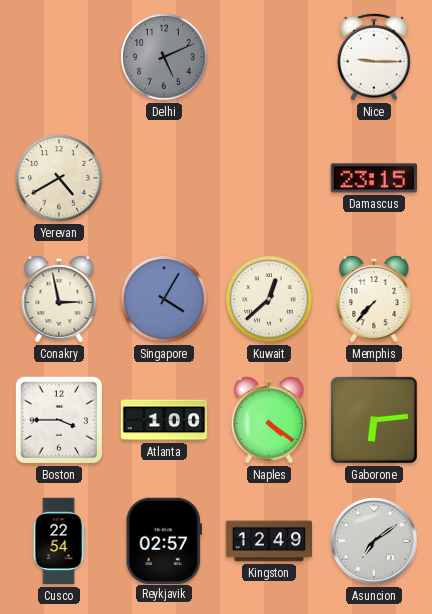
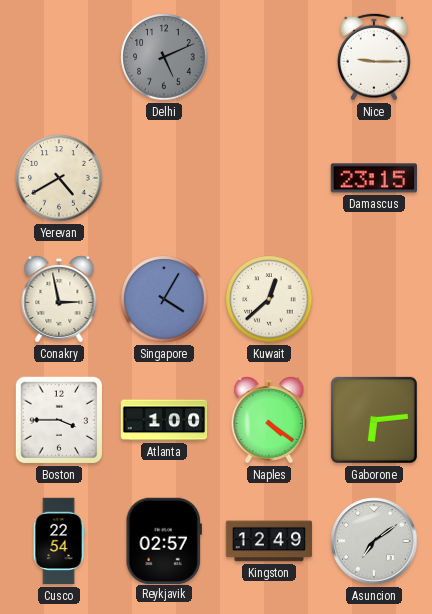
Memphis: 7:37 -> none
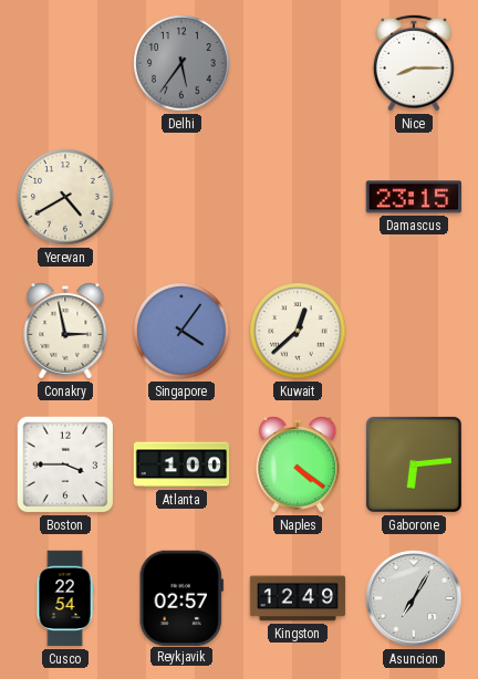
Delhi: 5:11 -> 5:36
Nice: 9:15 -> 8:15
Singapore: 4:05 -> 4:06
Asuncion: 7:09 -> 7:05
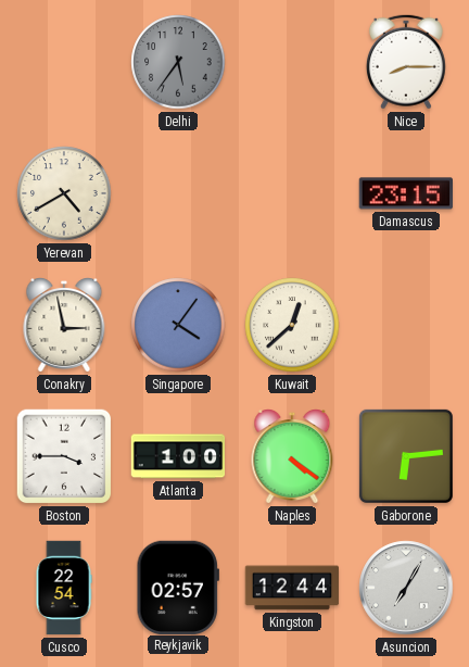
Kingston: 12:49 -> 12:44
